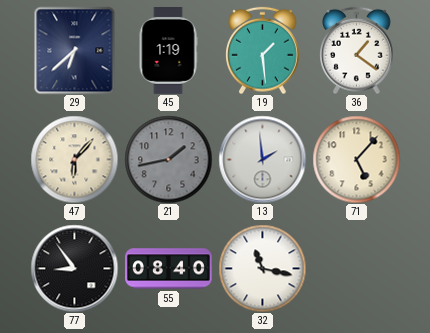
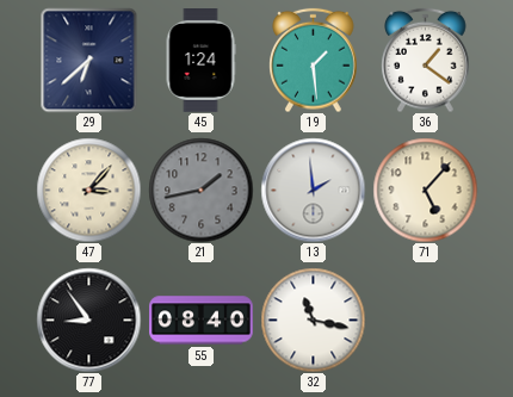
45: 1:19 -> 1:24
47: 6:07 -> 3:07
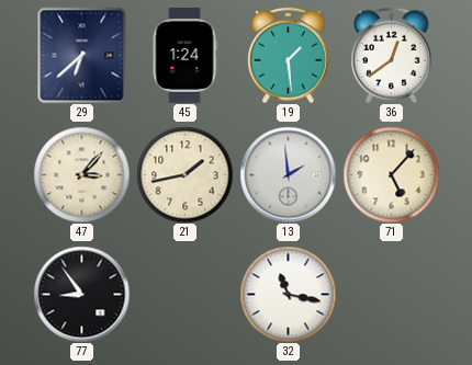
36: 1:21 -> 12:39
21 dial: grey -> cream
55: 08:40 -> none
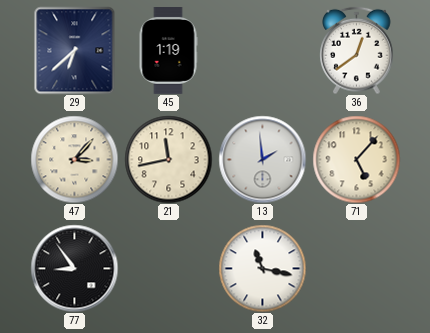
45: 1:24 -> 1:19
19: 1:29 -> none
21: 1:43 -> 11:43
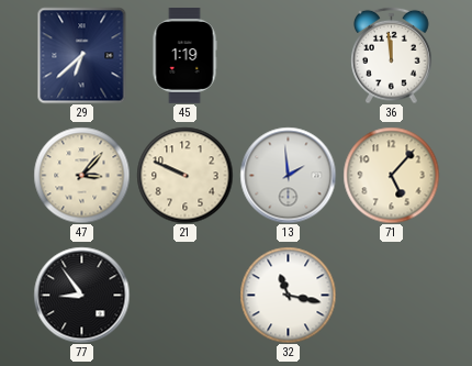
36: 12:39 -> 11:59
21: 11:43 -> 9:49
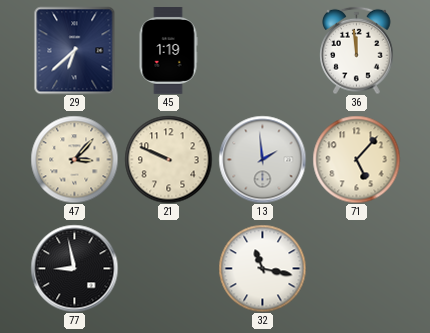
77: 8:54 -> 8:58
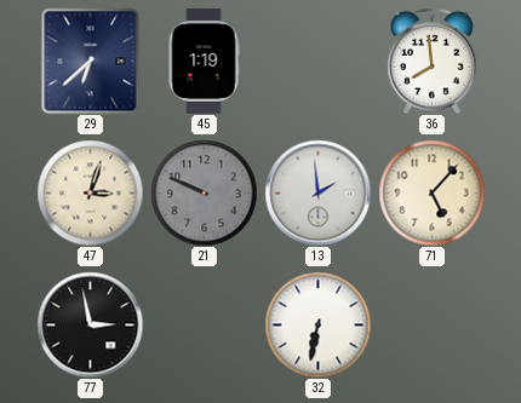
36: 11:59 -> 7:59
47: 3:07 -> 3:03
21 dial: cream -> grey
77: 8:58 -> 2:58
32: 11:17 -> 6:32
